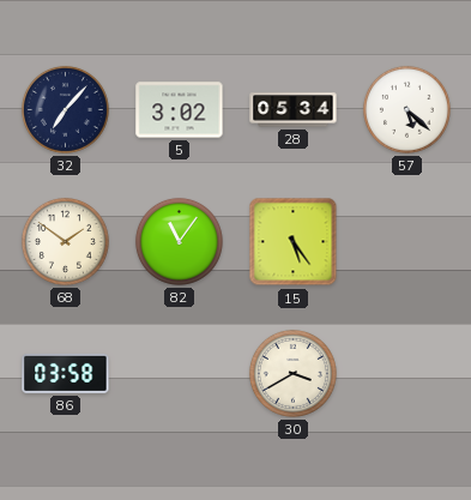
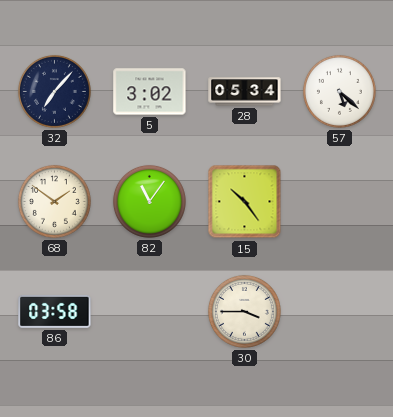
15: 5:24 -> 10:24
30: 3:40 -> 3:45
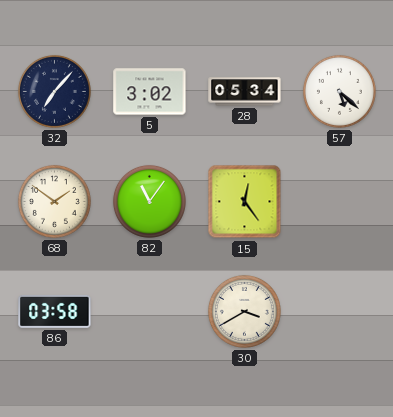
15: 10:24 -> 12:24
30: 3:45 -> 3:40
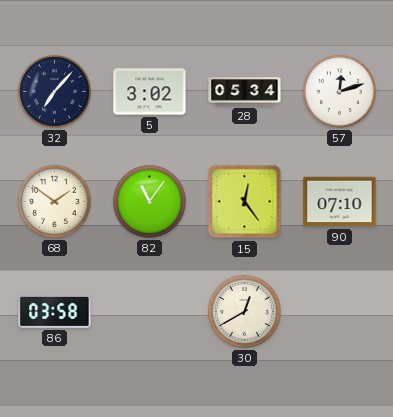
57: 5:22 -> 12:12
90: none -> 07:10
30: 3:40 -> 12:40
